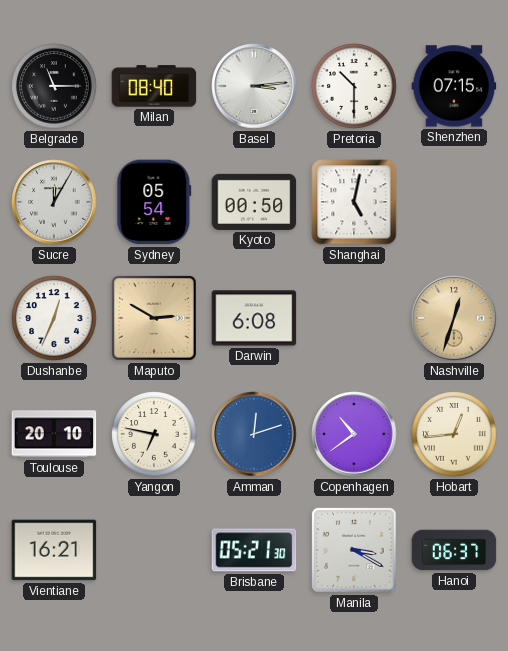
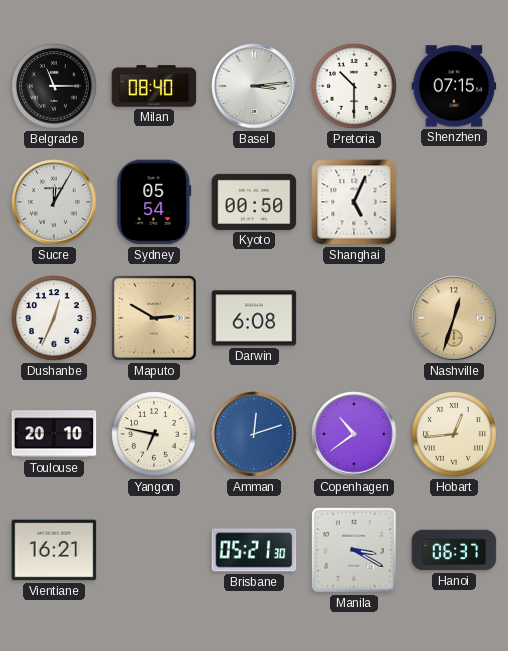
Shanghai: 5:02 -> 5:04
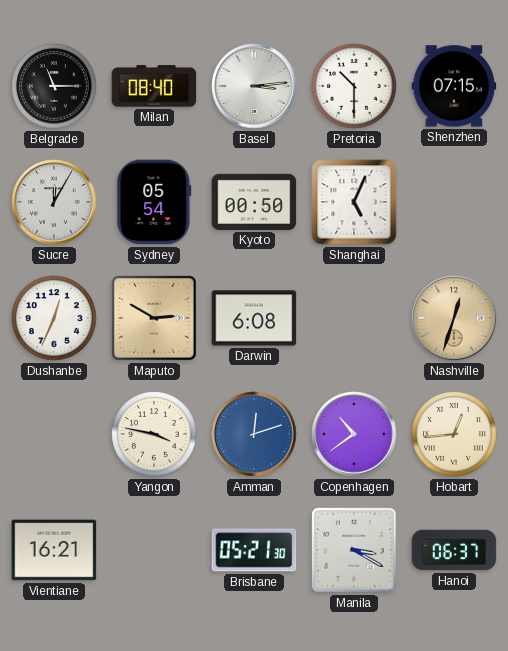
Toulouse: 20:10 -> none
Yangon: 6:47 -> 3:47
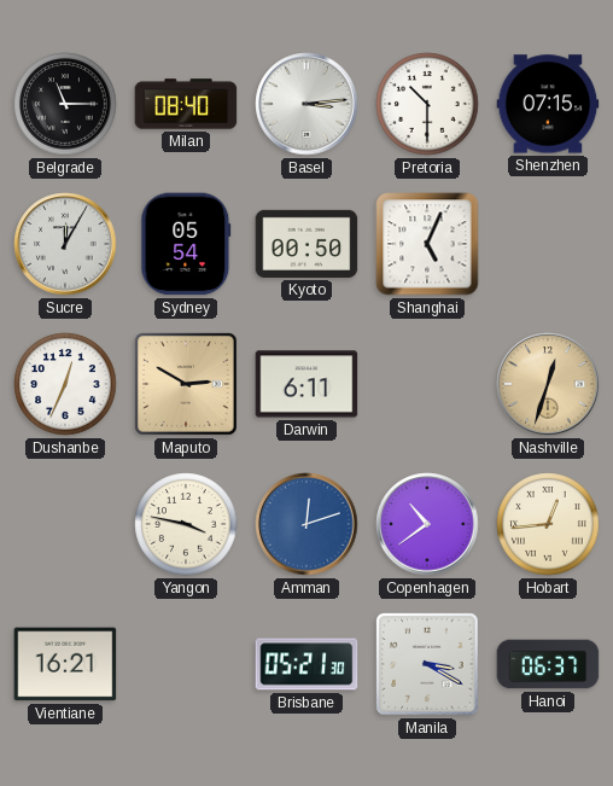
Darwin: 6:08 -> 6:11
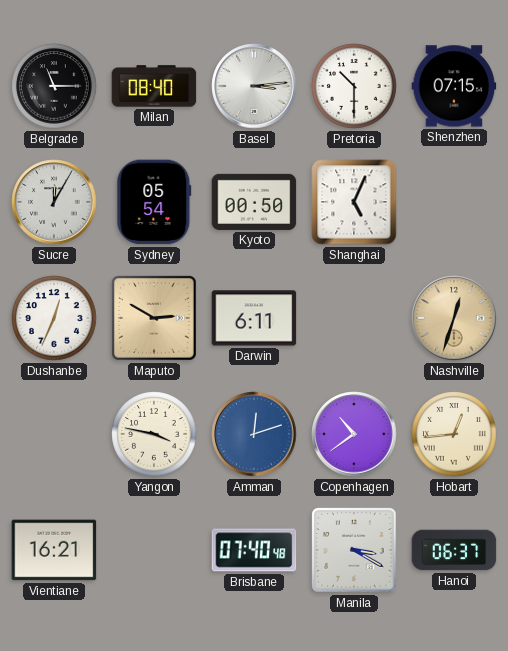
Brisbane: 05:21 -> 07:40
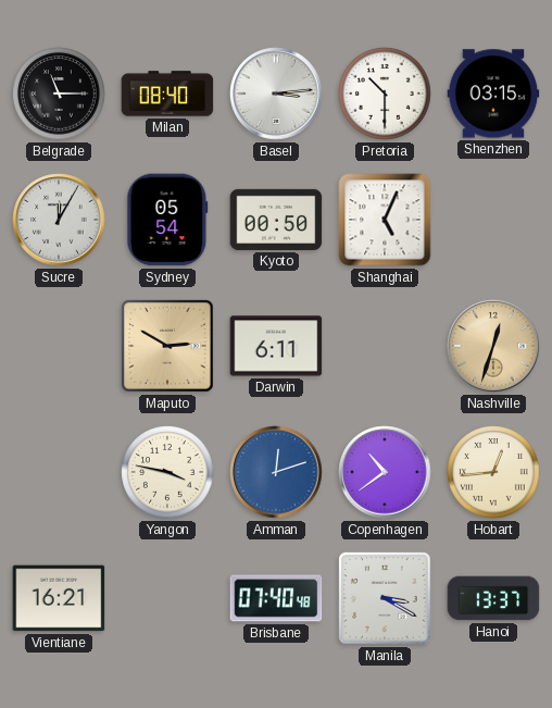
Shenzhen: 07:15 -> 03:15
Dushanbe: 12:34 -> none
Hanoi: 06:37 -> 13:37
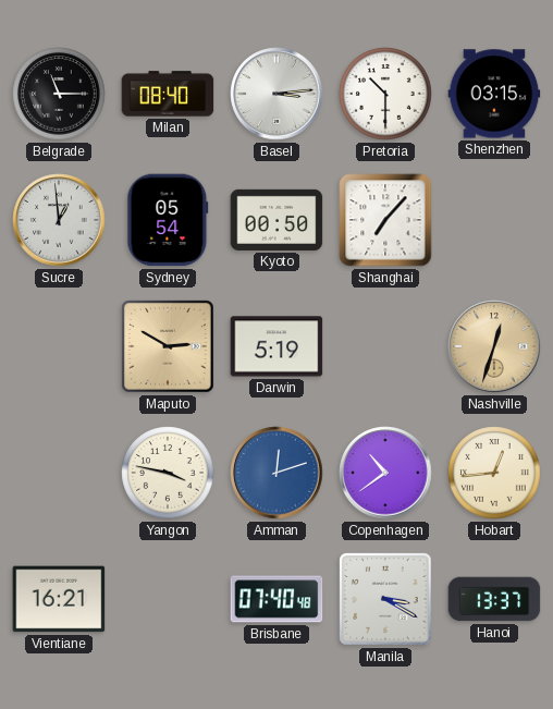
Sucre: 12:05 -> 12:59
Shanghai: 5:04 -> 7:07
Darwin: 6:11 -> 5:19
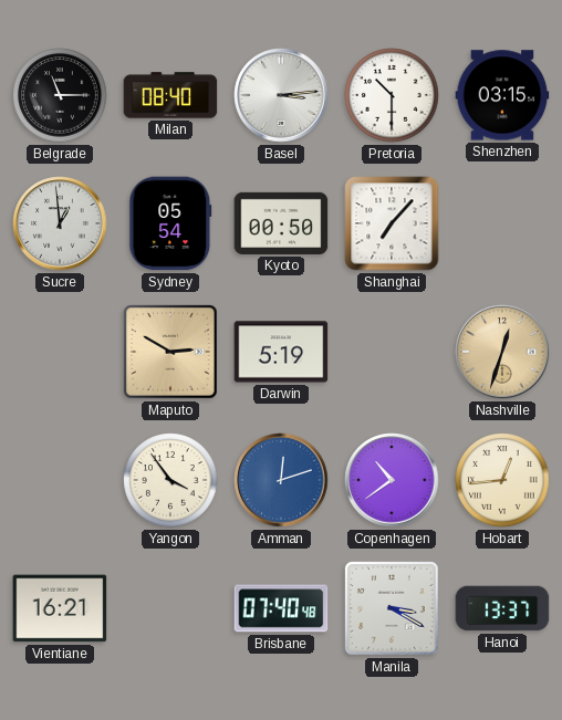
Yangon: 3:47 -> 3:54
